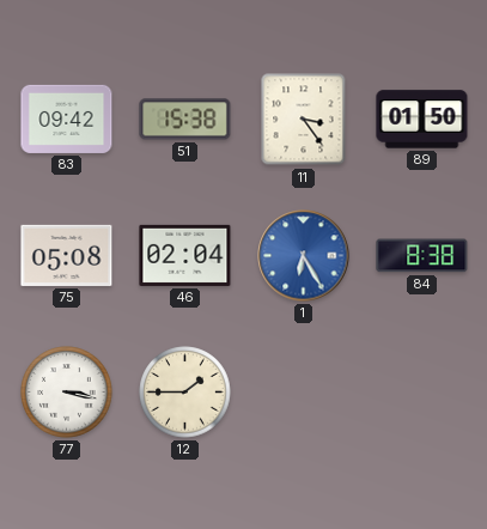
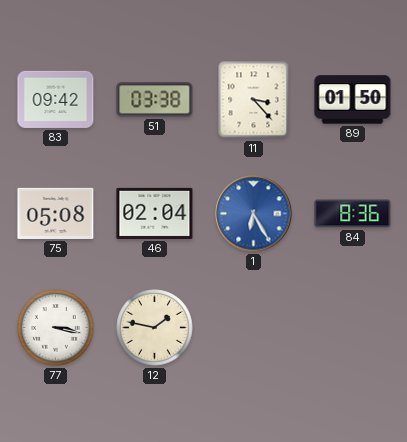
51: 15:38 -> 03:38
11: 3:24 -> 3:23
84: 8:38 -> 8:36
12: 1:45 -> 1:47
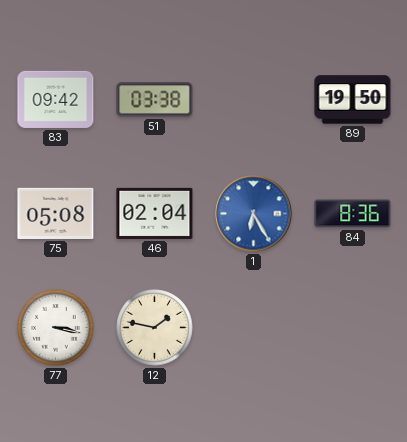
11: 3:23 -> none
89: 01:50 -> 19:50
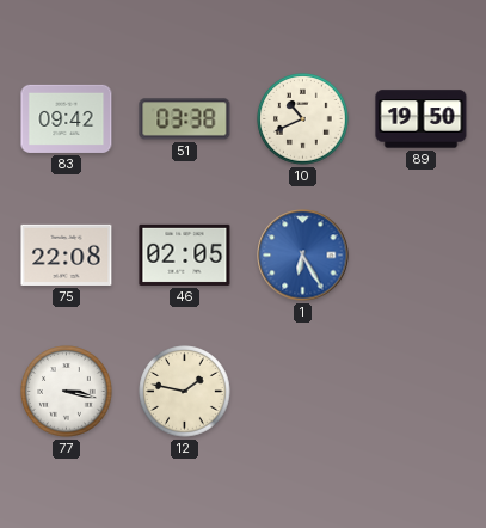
10: none -> 10:41
75: 05:08 -> 22:08
46: 02:04 -> 02:05
84: 8:36 -> none
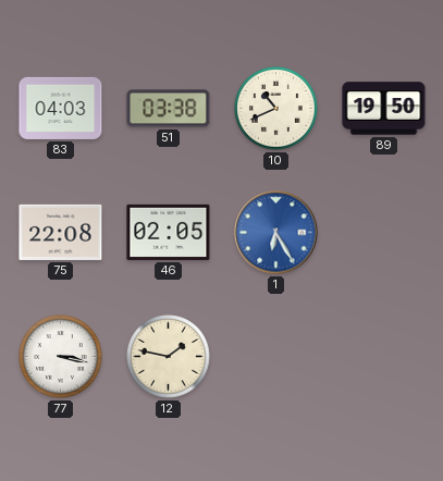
83: 09:42 -> 04:03
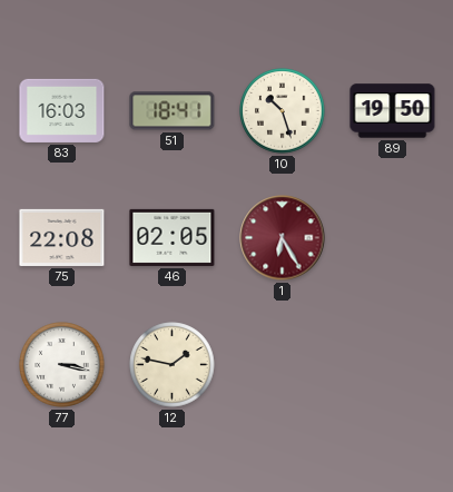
83: 04:03 -> 16:03
51: 03:38 -> 18:41
10: 10:41 -> 10:27
1 dial: blue -> burgundy
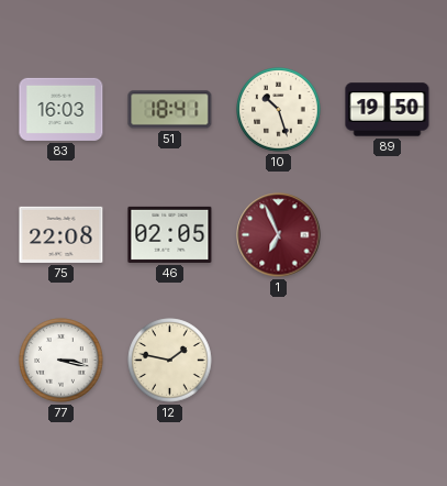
1: 6:25 -> 6:56
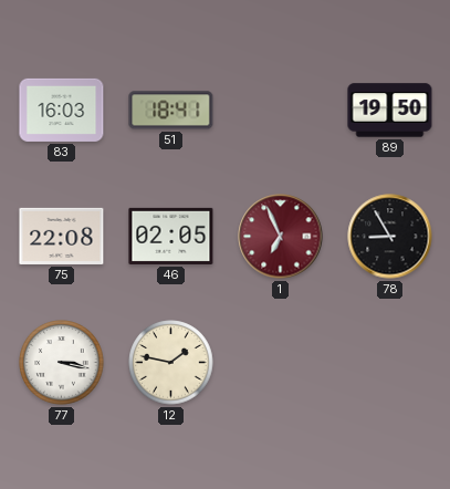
10: 10:27 -> none
78: none -> 8:55
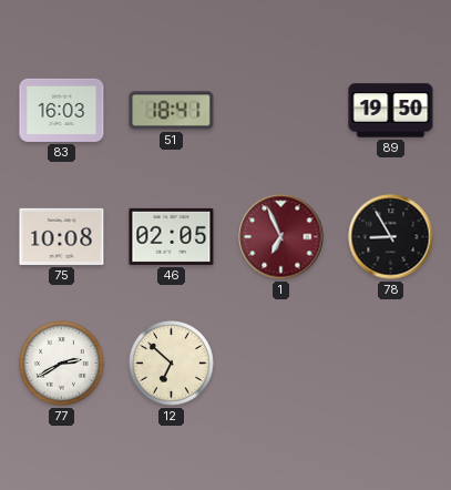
75: 22:08 -> 10:08
77: 3:17 -> 2:40
12: 1:47 -> 6:52
